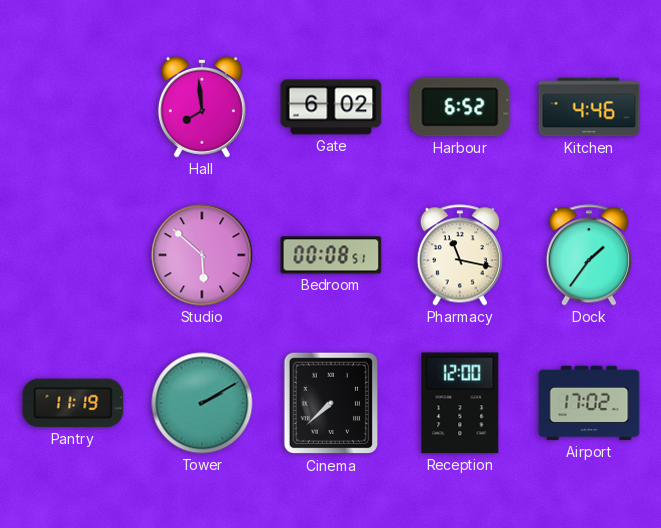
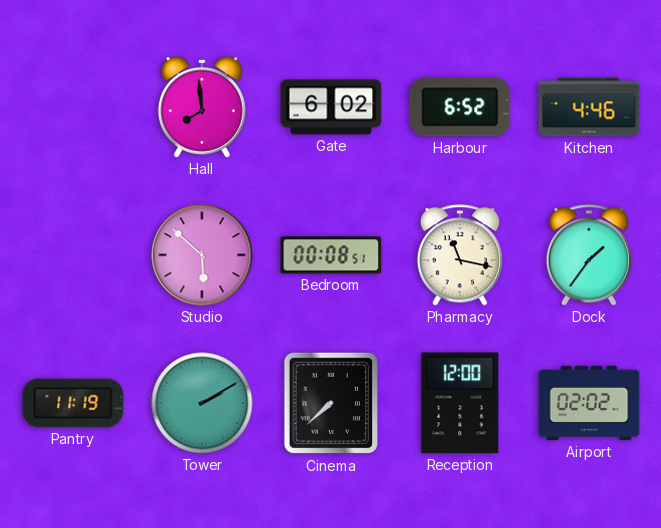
Airport: 17:02 -> 02:02
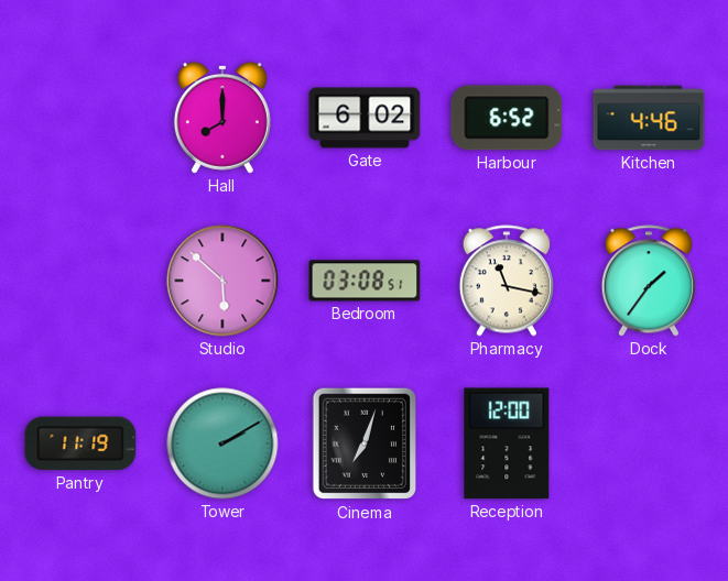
Hall: 7:59 -> 8:00
Bedroom: 00:08 -> 03:08
Cinema: 7:38 -> 7:03
Airport: 02:02 -> none
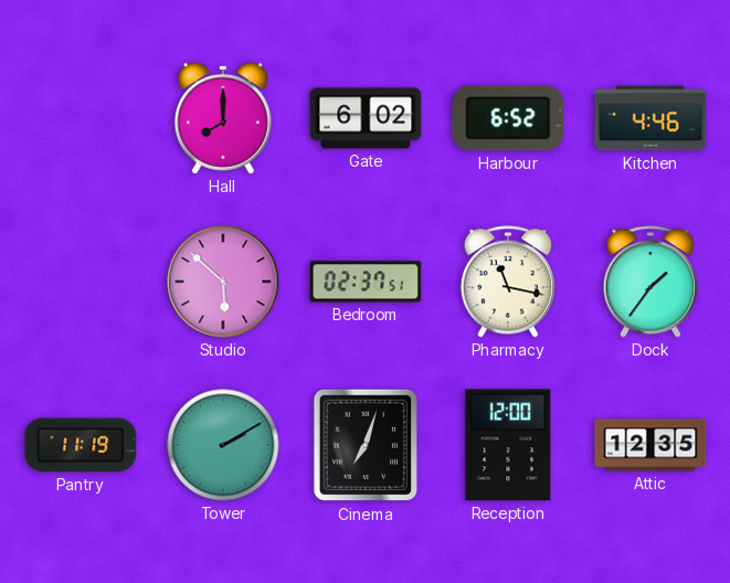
Bedroom: 03:08 -> 02:37
Attic: none -> 12:35
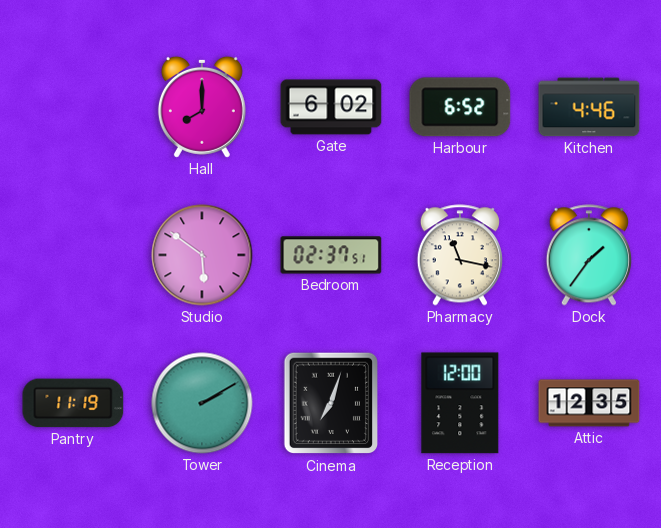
Studio: 5:52 -> 5:51
